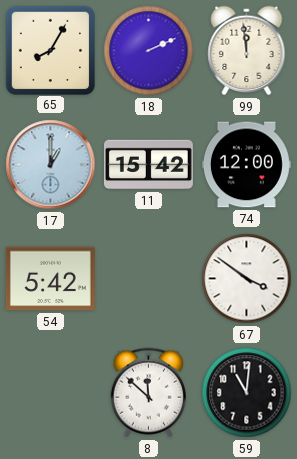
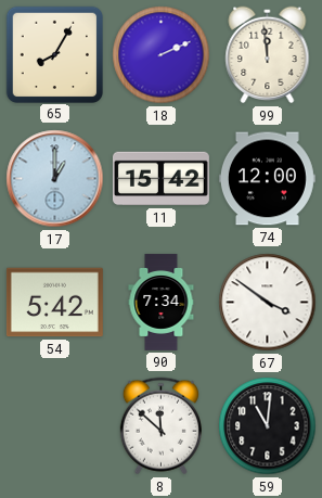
90: none -> 7:34
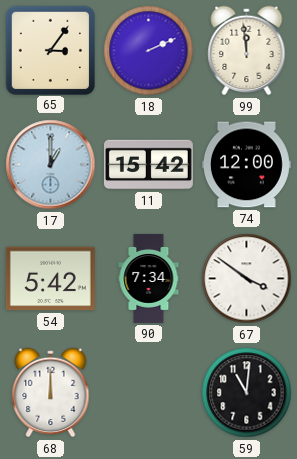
65: 8:05 -> 3:06
68: none -> 12:00
8: 11:52 -> none
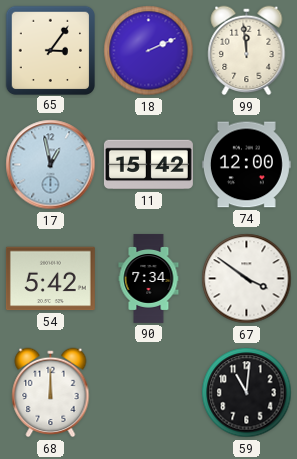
17: 1:00 -> 12:58
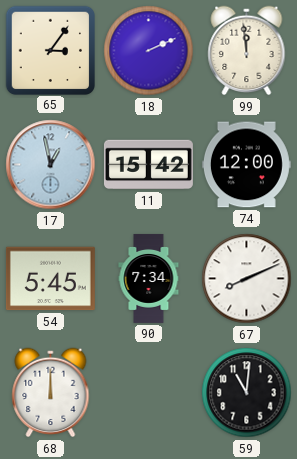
54: 5:42 -> 5:45
67: 3:51 -> 8:11
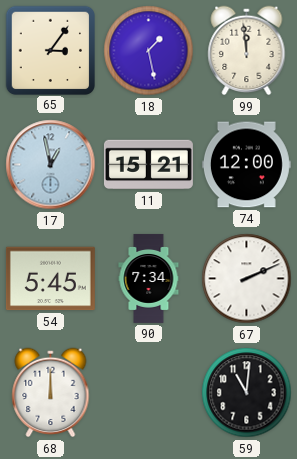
18: 2:11 -> 1:28
11: 15:42 -> 15:21
67: 8:11 -> 2:11
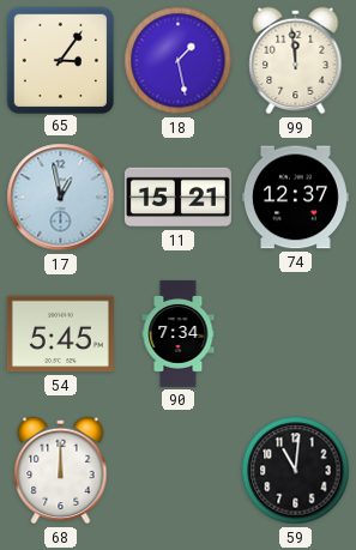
74: 12:00 -> 12:37
67: 2:11 -> none
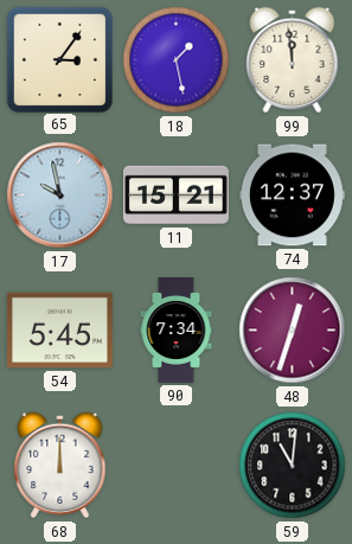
17: 12:58 -> 9:58
48: none -> 12:33
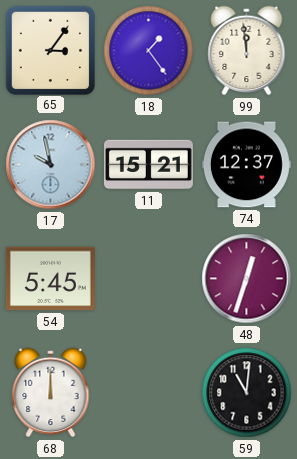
18: 1:28 -> 1:24
90: 7:34 -> none
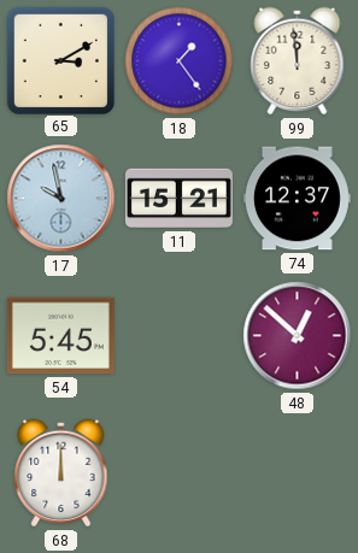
65: 3:06 -> 3:10
48: 12:33 -> 12:52
59: 11:01 -> none
